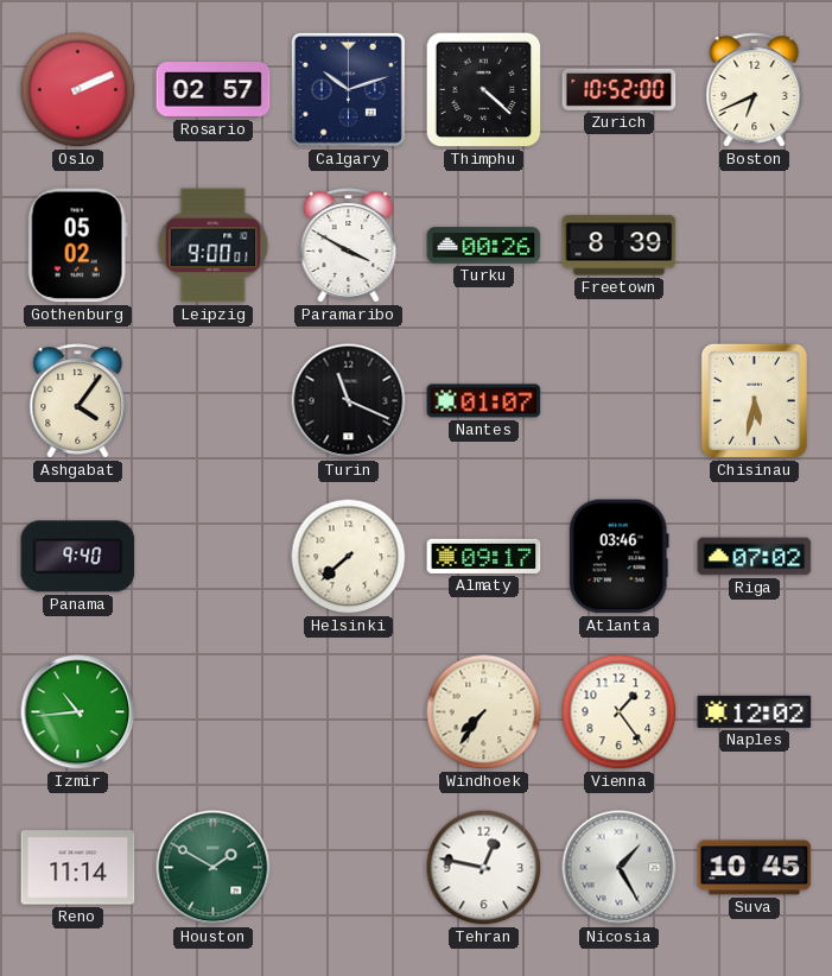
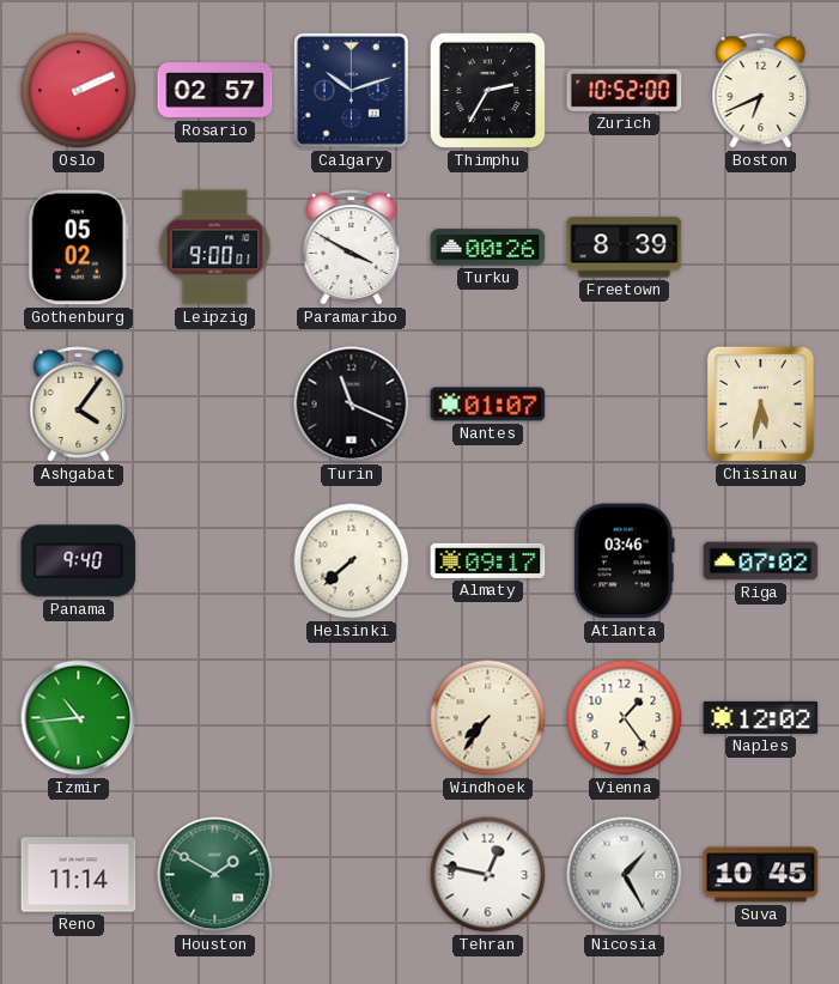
Thimphu: 4:22 -> 2:35
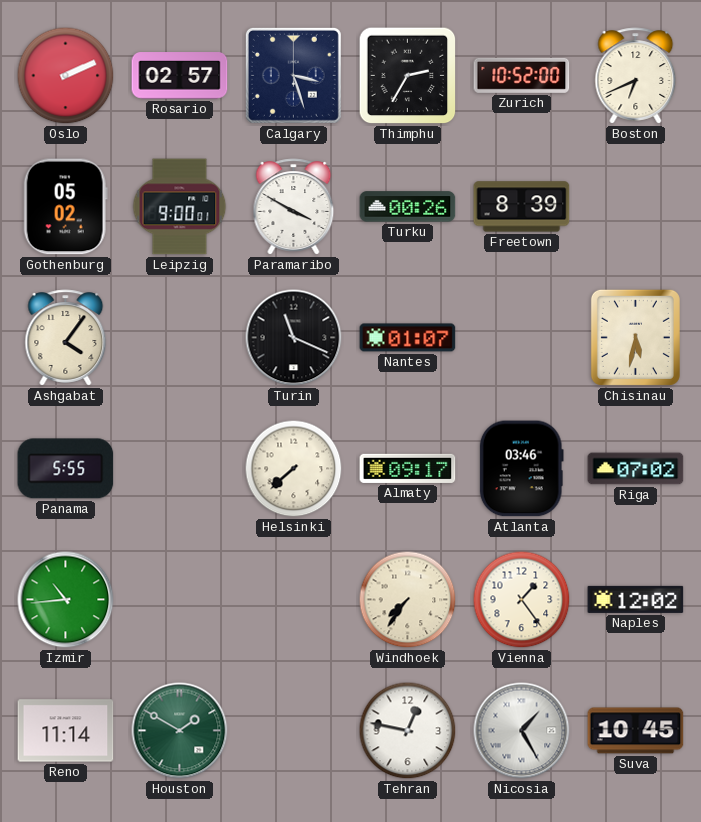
Calgary: 10:12 -> 3:27
Panama: 9:40 -> 5:55
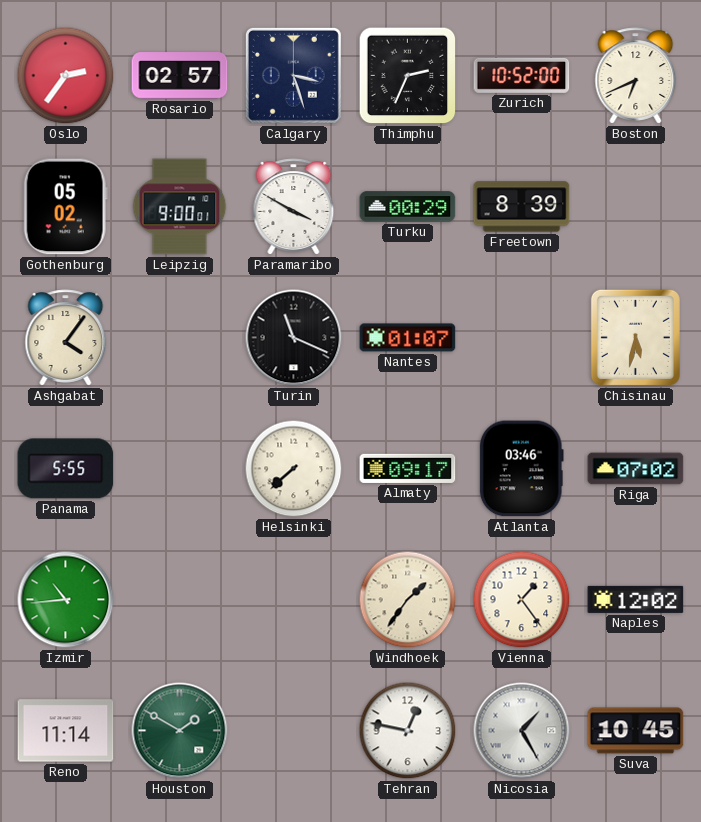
Oslo: 2:11 -> 2:36
Thimphu: 2:35 -> 2:34
Turku: 00:26 -> 00:29
Windhoek: 7:36 -> 1:36
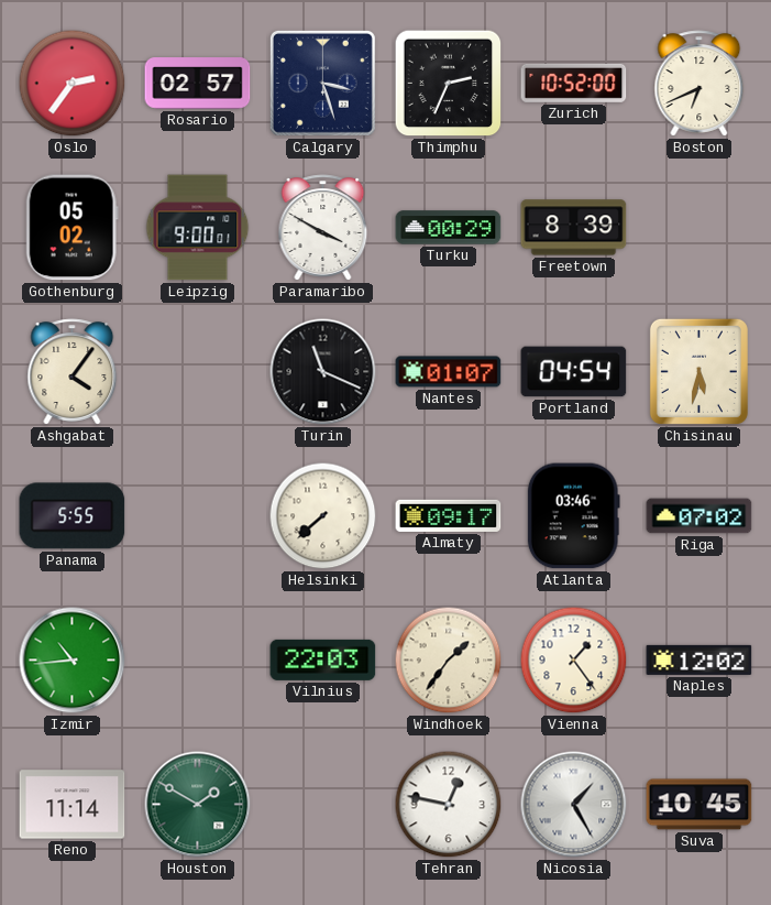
Portland: none -> 04:54
Vilnius: none -> 22:03
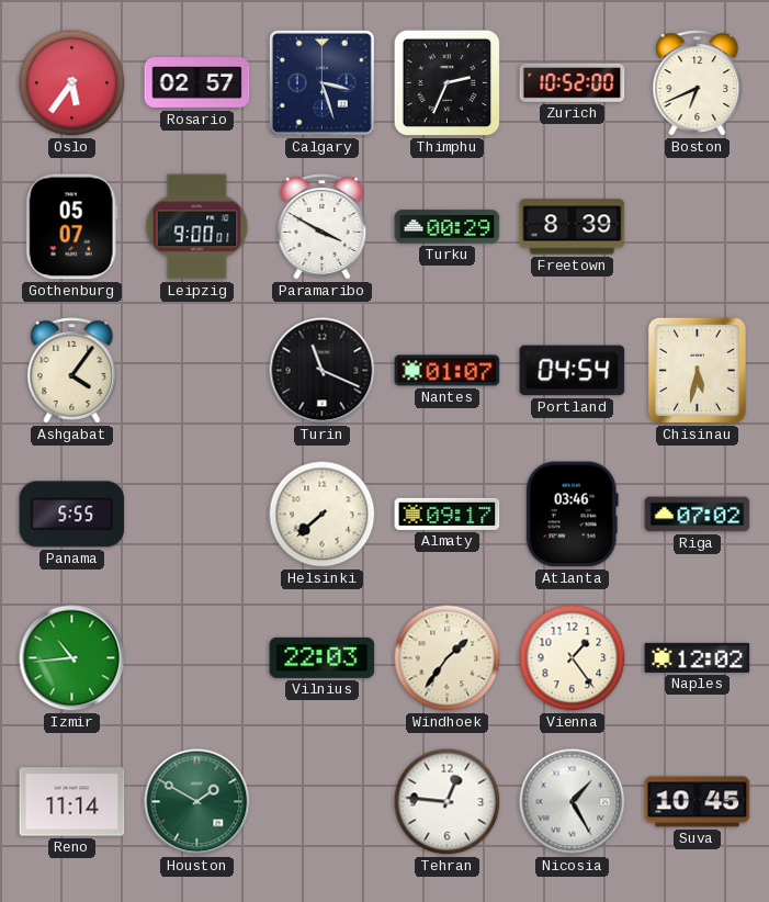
Oslo: 2:36 -> 5:36
Gothenburg: 05:02 -> 05:07
Tehran: 12:47 -> 12:46
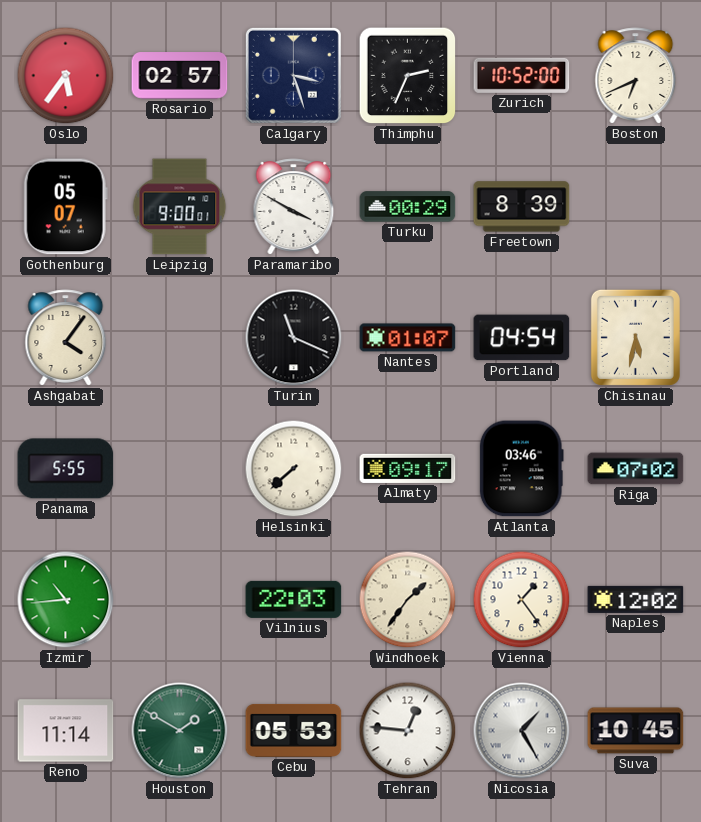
Cebu: none -> 05:53
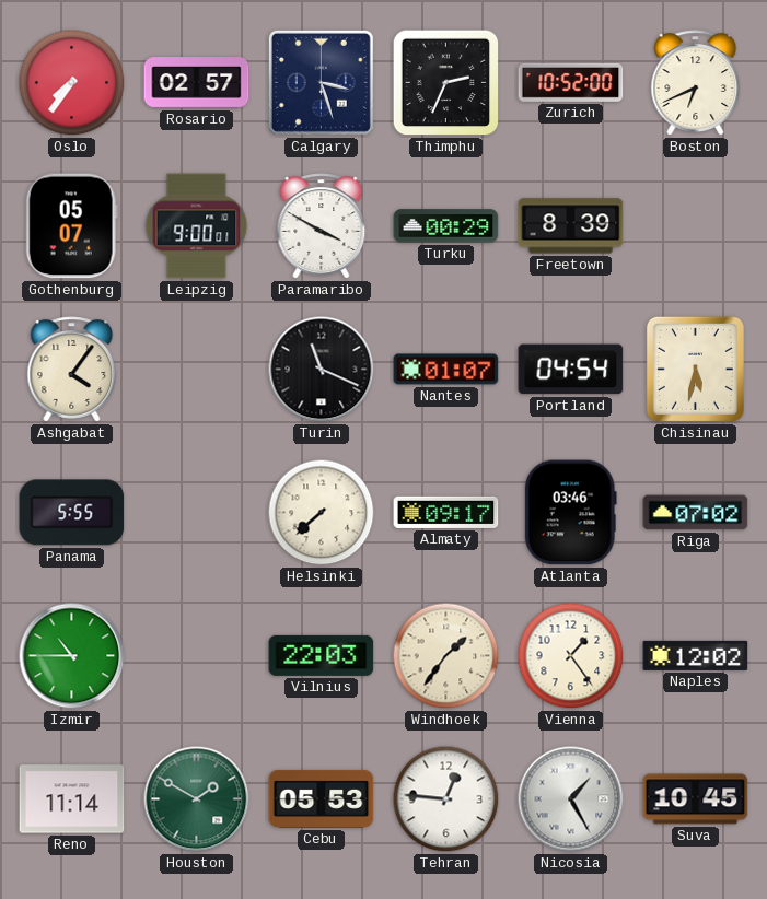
Oslo: 5:36 -> 7:36
Izmir: 10:44 -> 10:45
